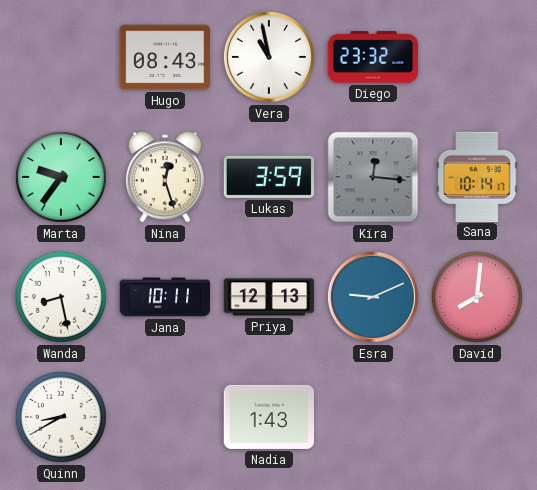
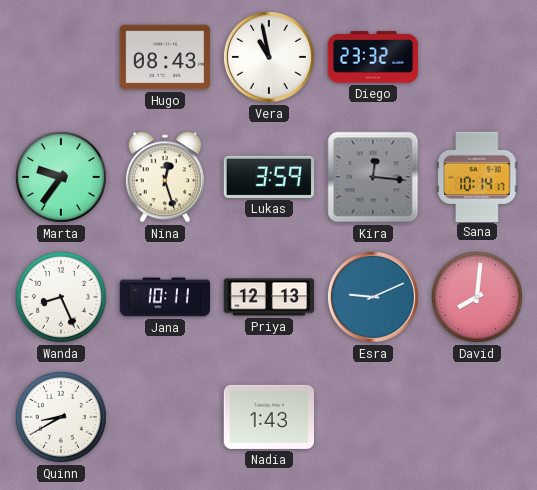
Wanda: 8:28 -> 8:26
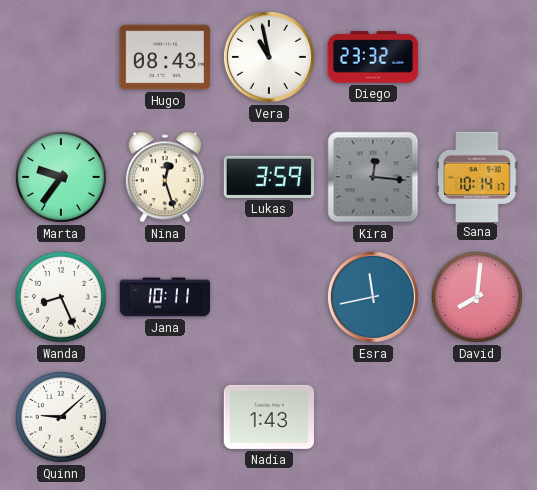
Priya: 12:13 -> none
Esra: 9:11 -> 11:43
Quinn: 8:40 -> 9:08
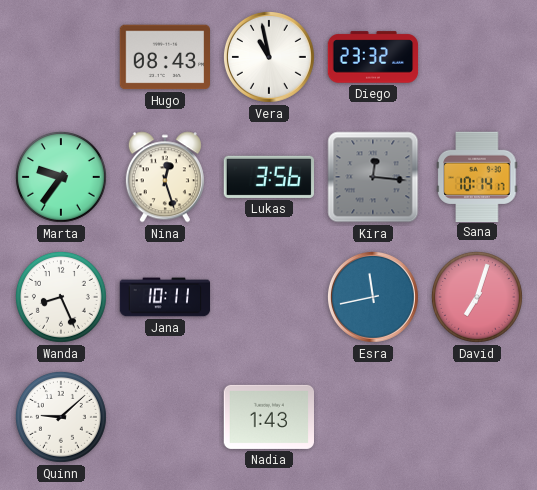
Lukas: 3:59 -> 3:56
David: 8:01 -> 7:03
